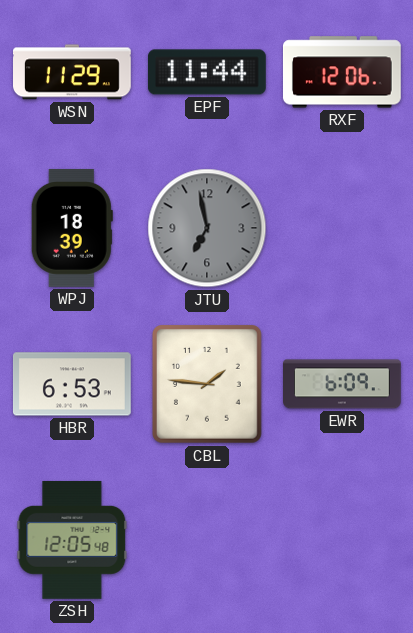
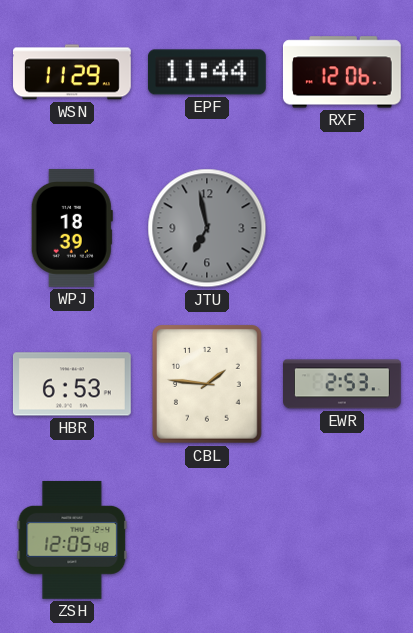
EWR: 6:09 -> 2:53
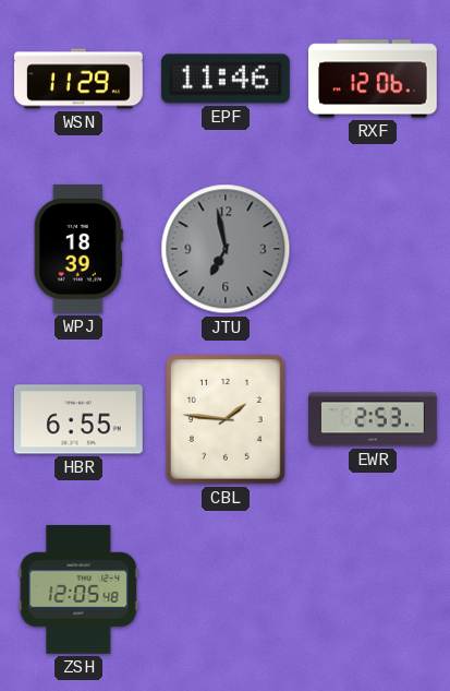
EPF: 11:44 -> 11:46
HBR: 6:53 -> 6:55
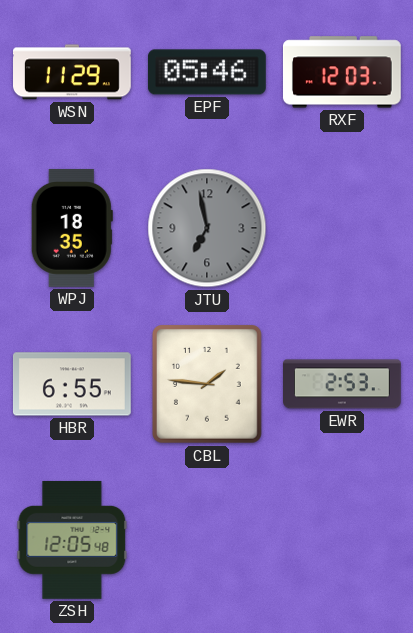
EPF: 11:46 -> 05:46
RXF: 12:06 -> 12:03
WPJ: 18:39 -> 18:35
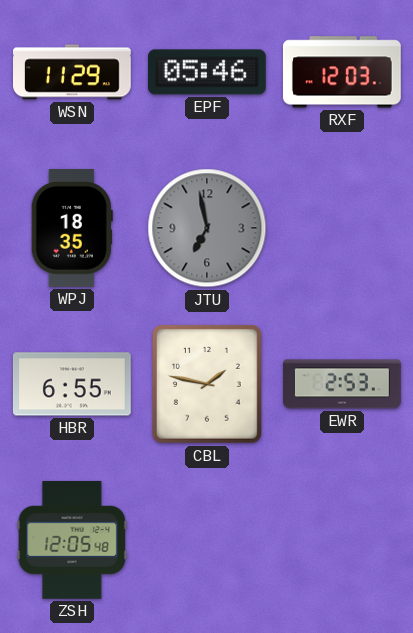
CBL: 1:46 -> 1:47
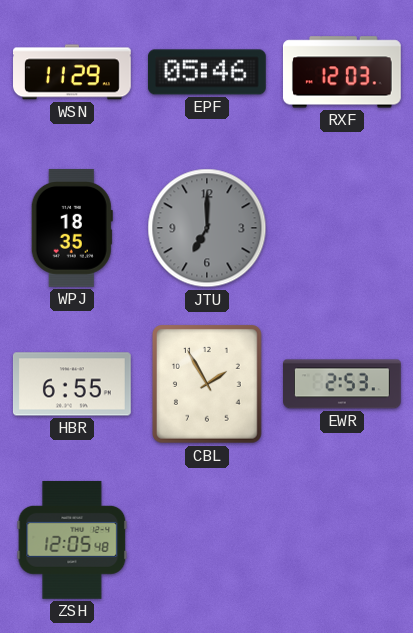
JTU: 6:58 -> 7:00
CBL: 1:47 -> 1:55
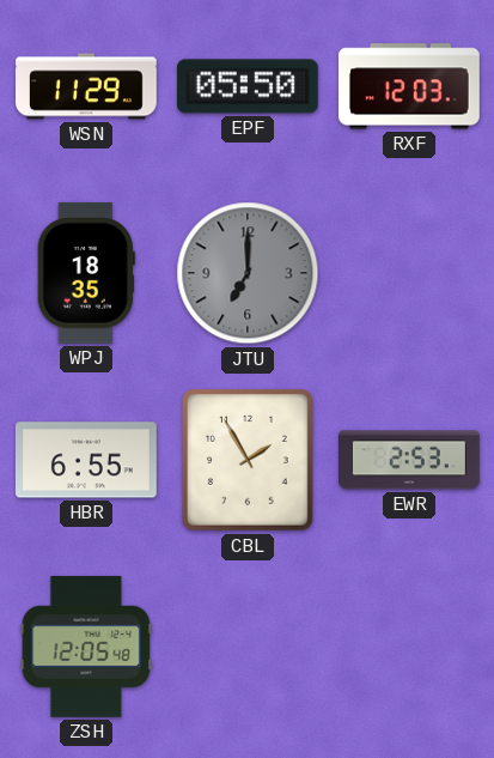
EPF: 05:46 -> 05:50
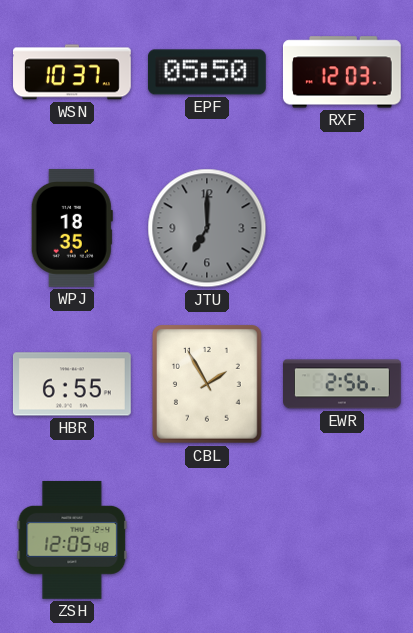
WSN: 11:29 -> 10:37
EWR: 2:53 -> 2:56
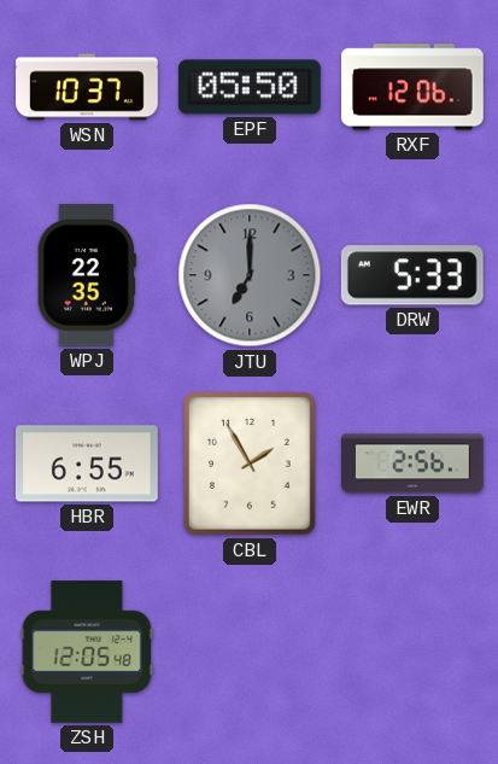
RXF: 12:03 -> 12:06
WPJ: 18:35 -> 22:35
DRW: none -> 5:33
